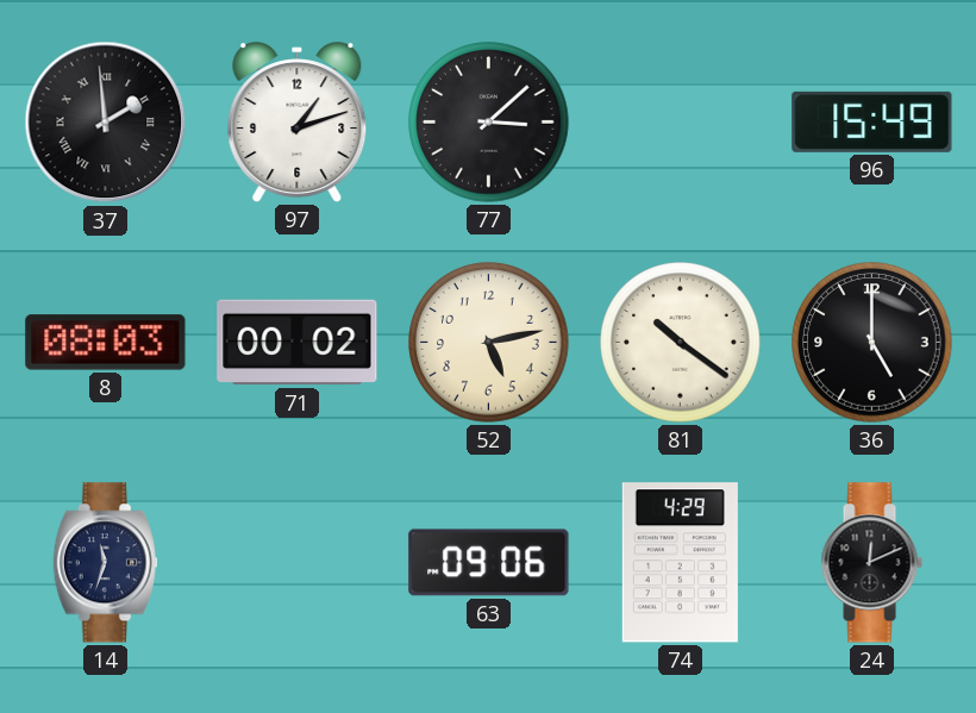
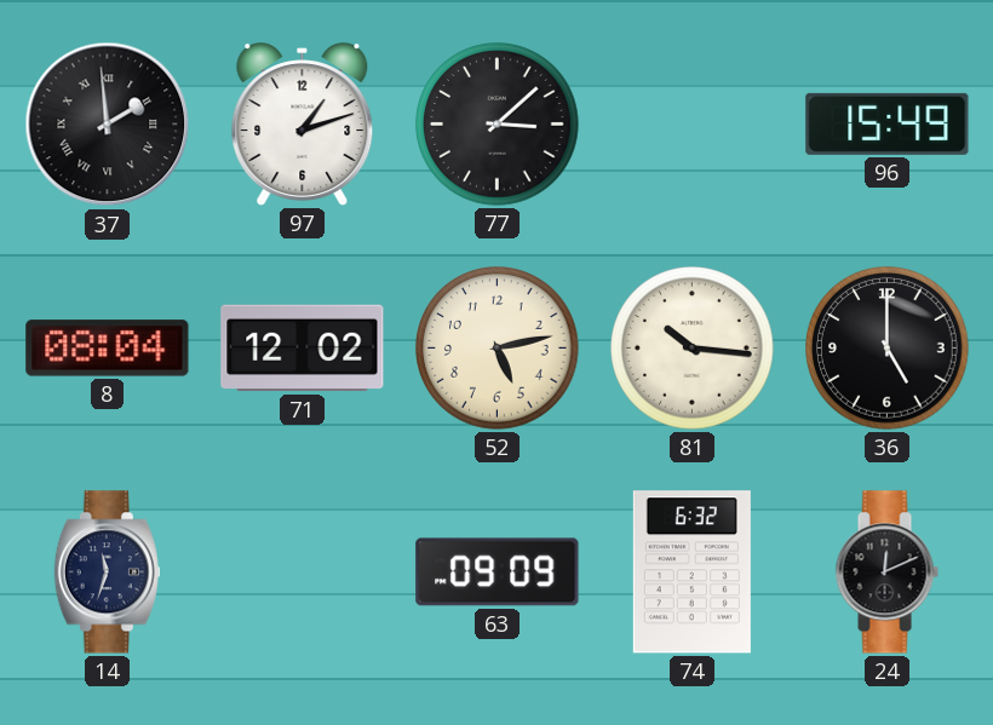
8: 08:03 -> 08:04
71: 00:02 -> 12:02
81: 10:21 -> 10:16
63: 09:06 -> 09:09
74: 4:29 -> 6:32
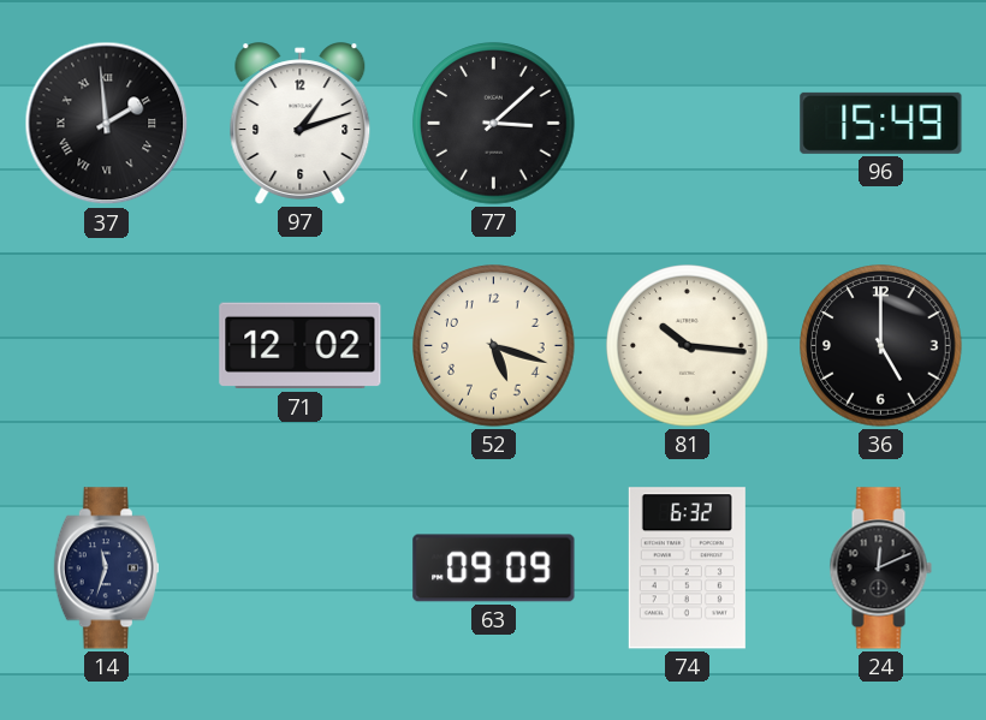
8: 08:04 -> none
52: 5:13 -> 5:18
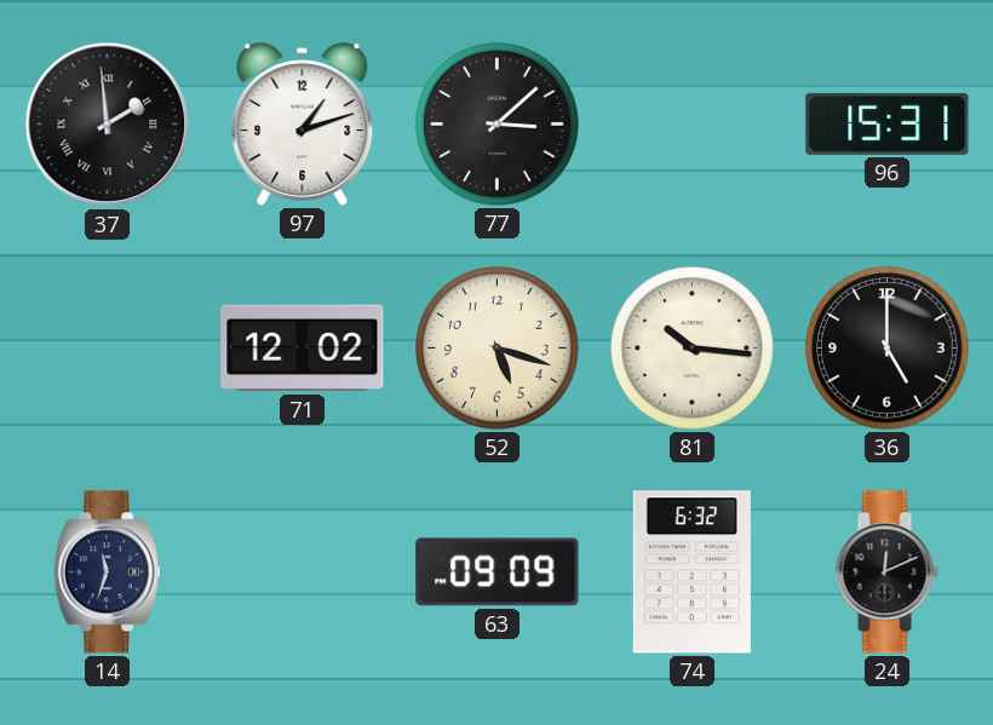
96: 15:49 -> 15:31
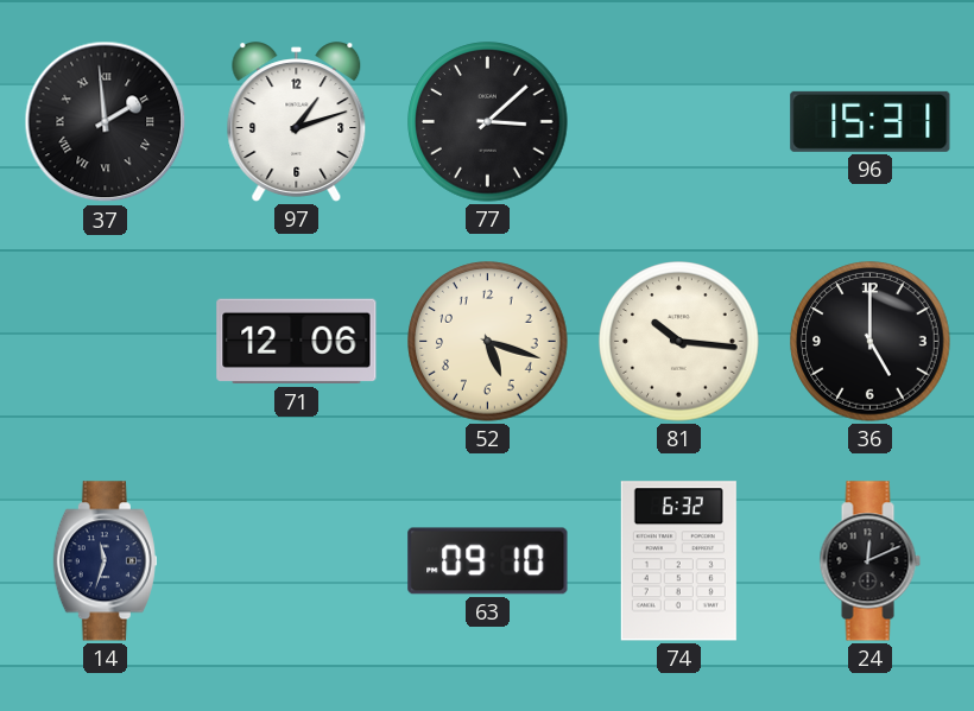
71: 12:02 -> 12:06
63: 09:09 -> 09:10
